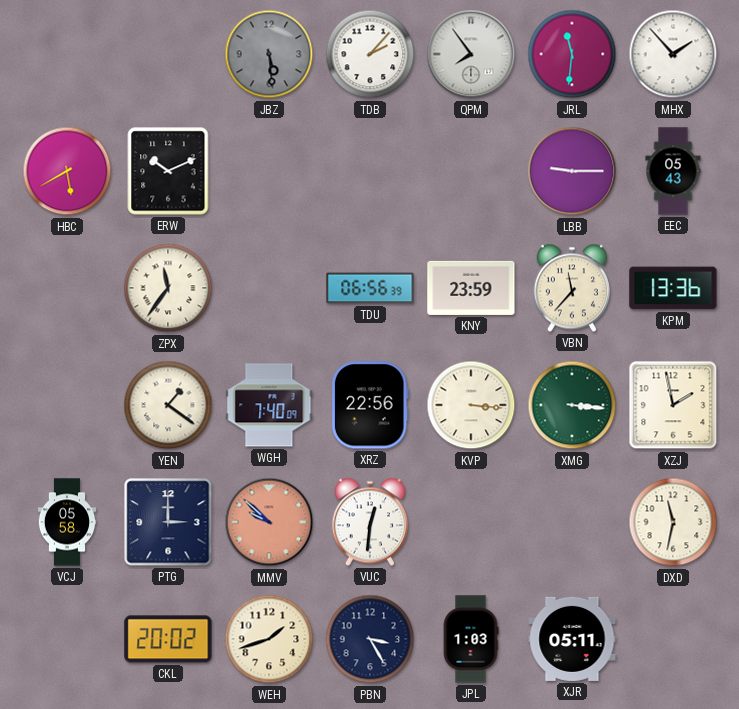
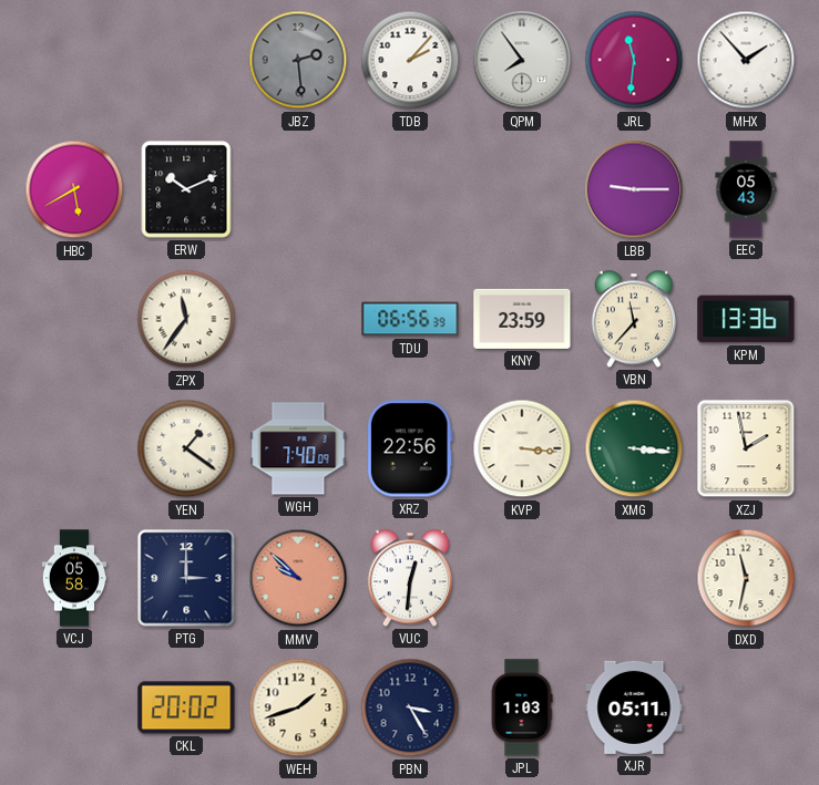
JBZ: 5:29 -> 2:29
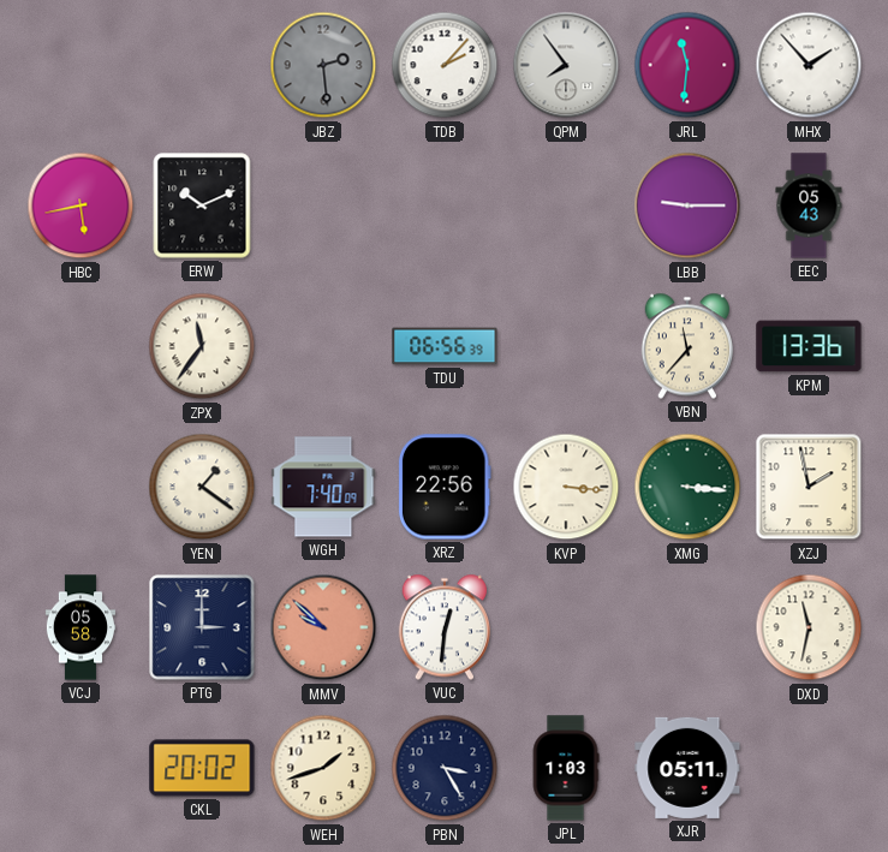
HBC: 5:40 -> 5:43
KNY: 23:59 -> none
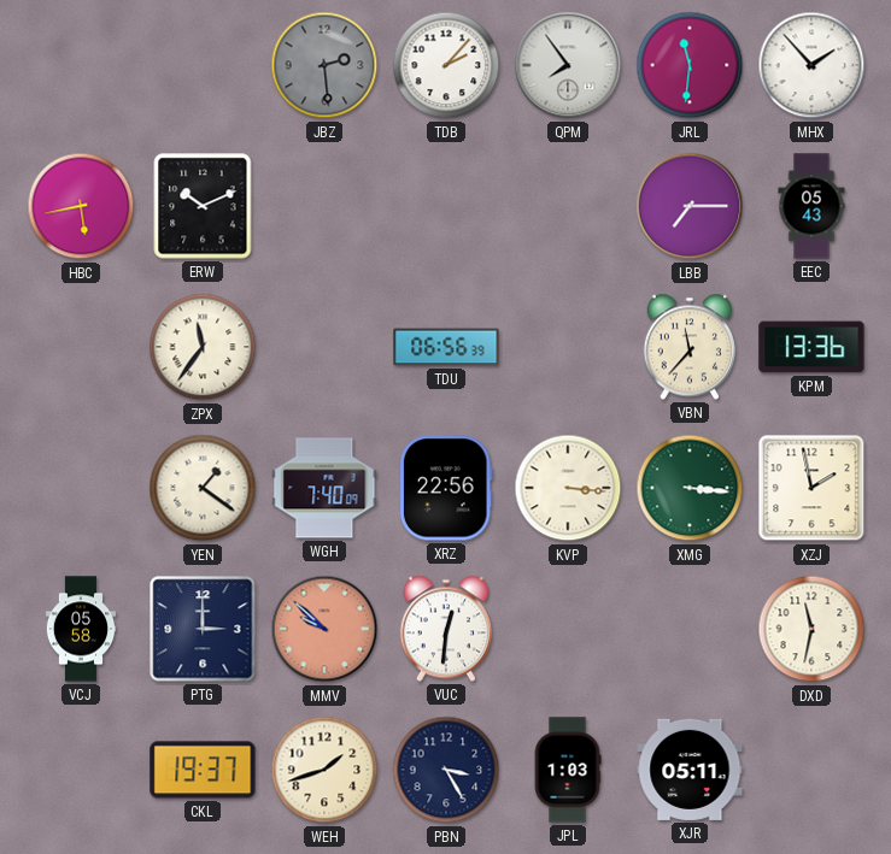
LBB: 9:15 -> 7:15
CKL: 20:02 -> 19:37
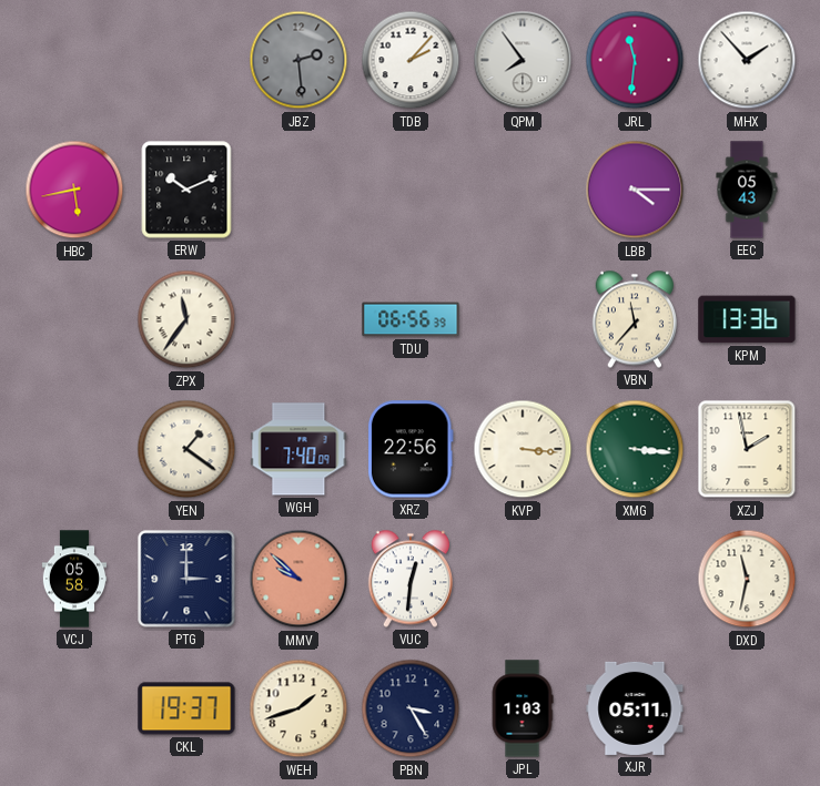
LBB: 7:15 -> 4:15
